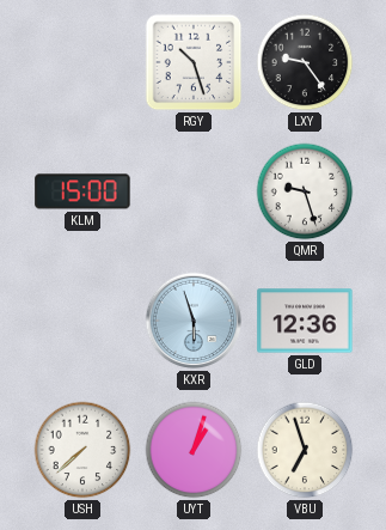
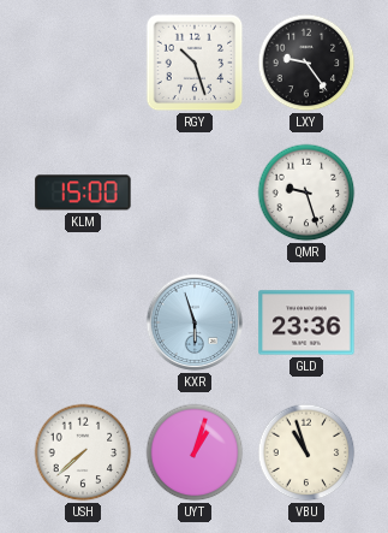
GLD: 12:36 -> 23:36
VBU: 6:57 -> 10:57
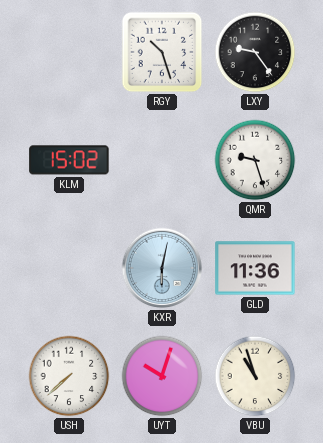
KLM: 15:00 -> 15:02
KXR: 5:57 -> 6:02
GLD: 23:36 -> 11:36
UYT: 1:03 -> 10:03
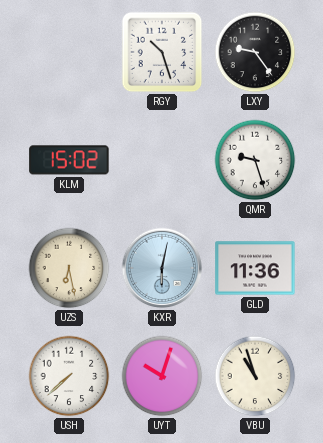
UZS: none -> 6:28
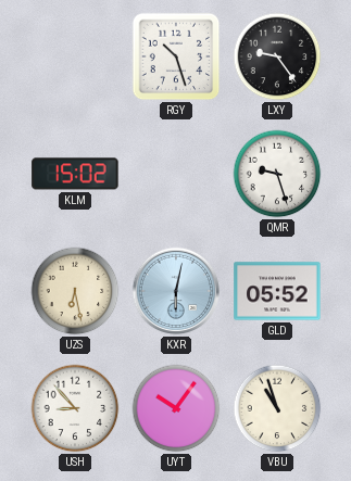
GLD: 11:36 -> 05:52
USH: 7:38 -> 8:53
UYT: 10:03 -> 10:06
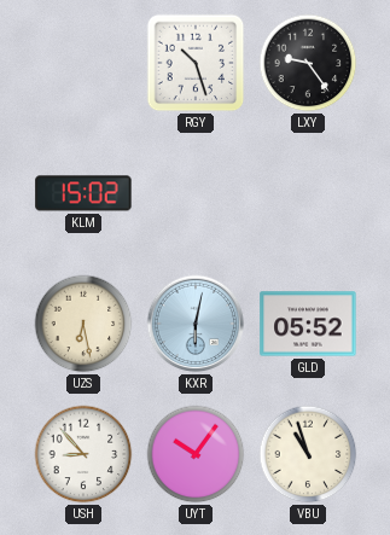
QMR: 9:27 -> none
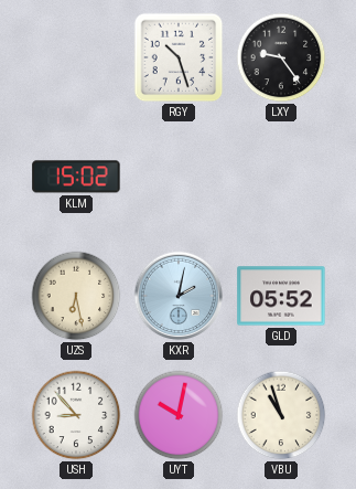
KXR: 6:02 -> 2:02
UYT: 10:06 -> 10:02
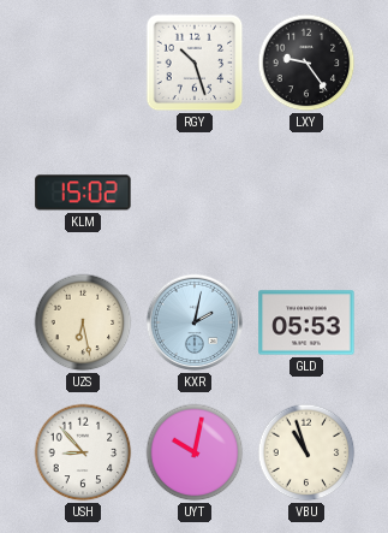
GLD: 05:52 -> 05:53
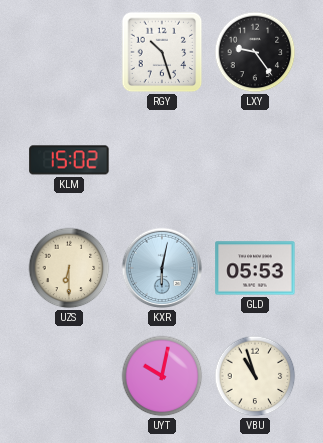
UZS: 6:28 -> 6:30
KXR: 2:02 -> 6:02
USH: 8:53 -> none
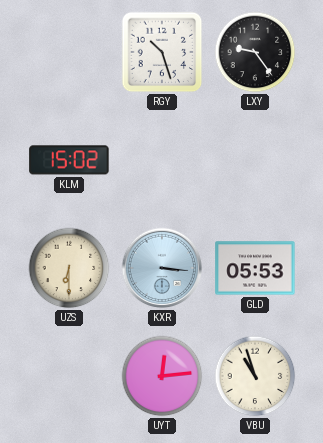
KXR: 6:02 -> 3:16
UYT: 10:02 -> 12:14
